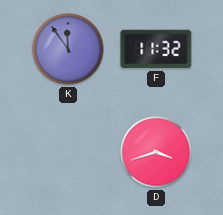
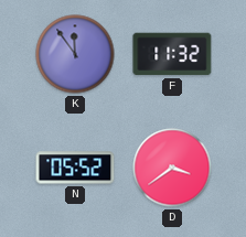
N: none -> 05:52
D: 3:42 -> 3:39
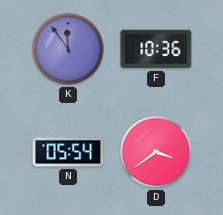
F: 11:32 -> 10:36
N: 05:52 -> 05:54
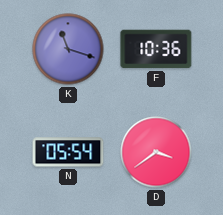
K: 11:54 -> 11:18
